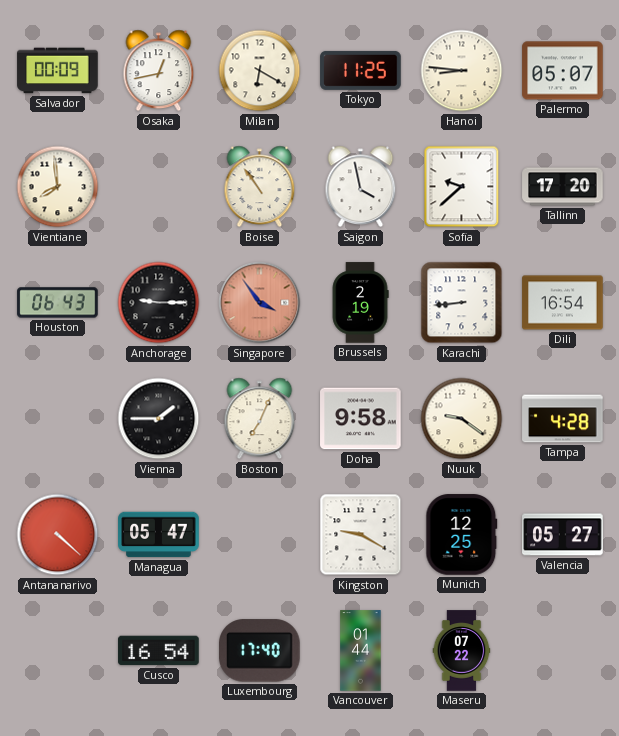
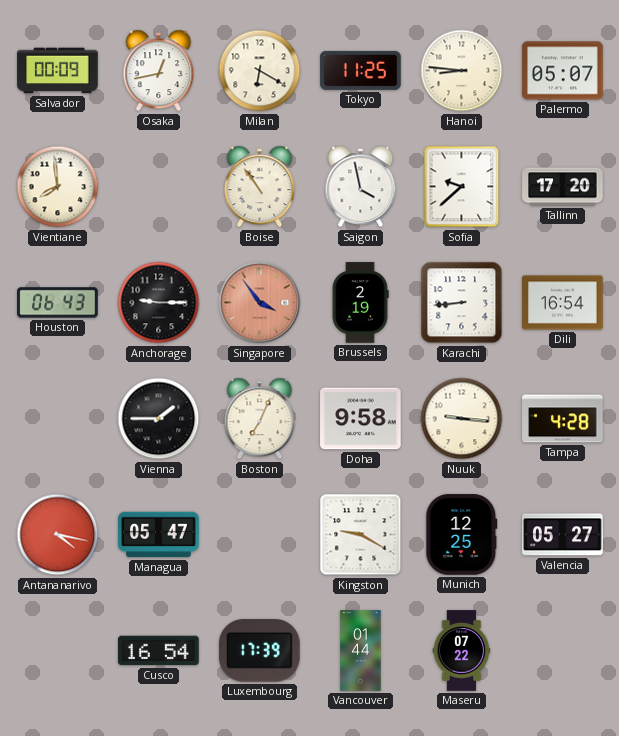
Nuuk: 9:21 -> 9:16
Antananarivo: 4:22 -> 4:17
Luxembourg: 17:40 -> 17:39
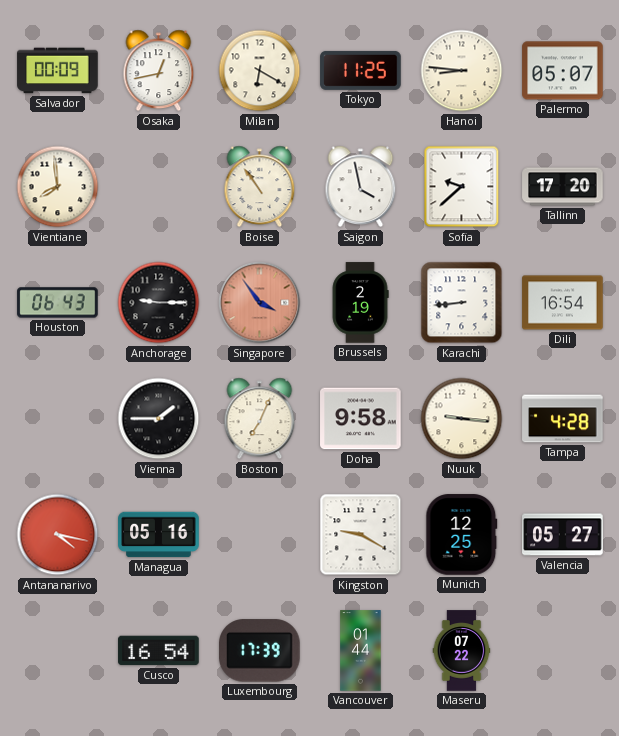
Managua: 05:47 -> 05:16
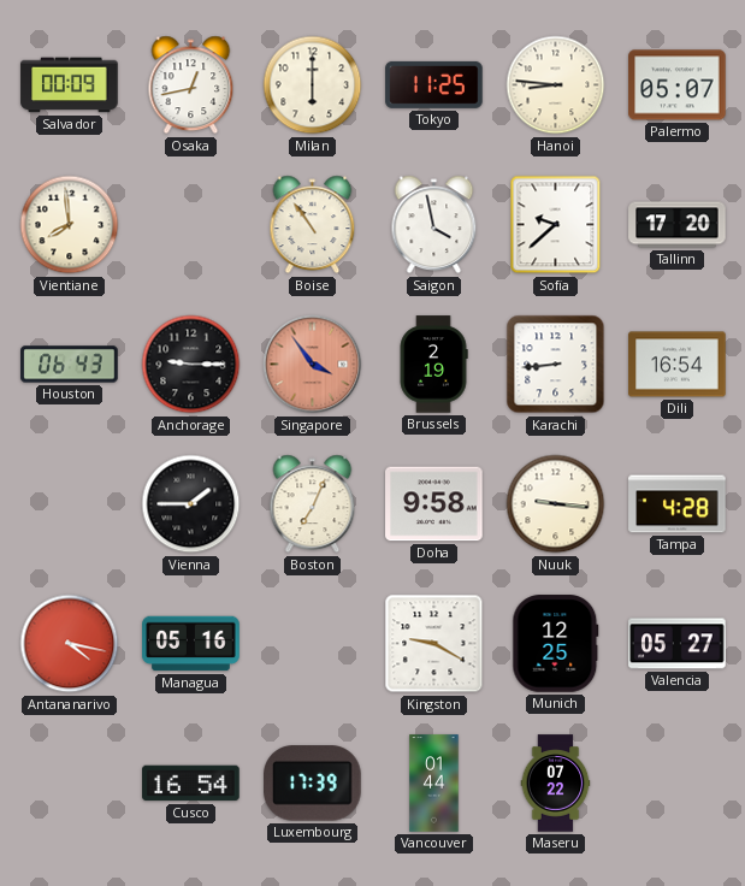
Milan: 6:20 -> 6:00
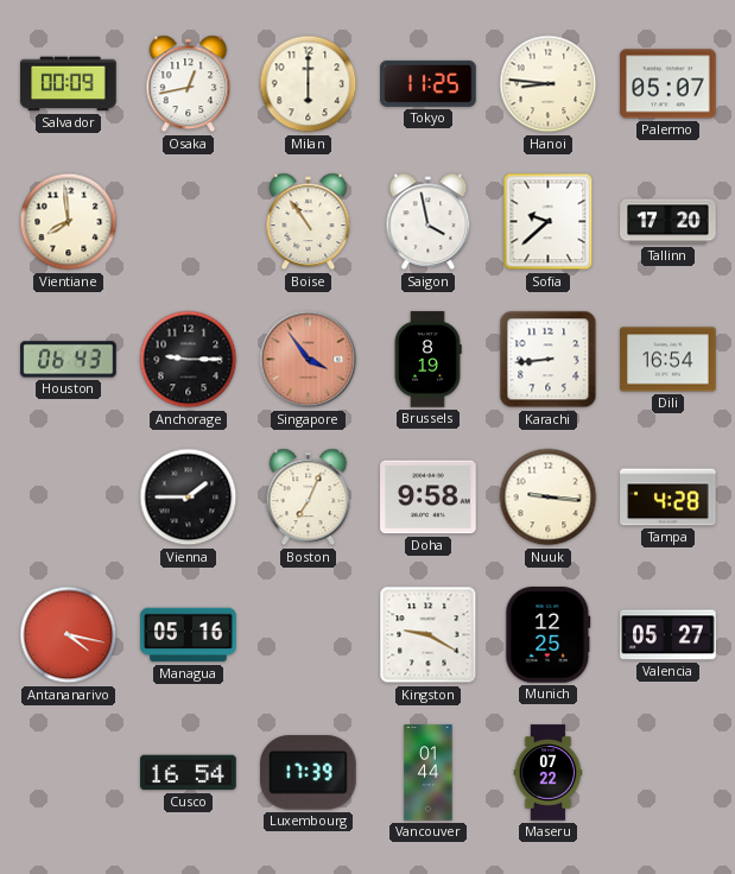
Brussels: 2:19 -> 8:19
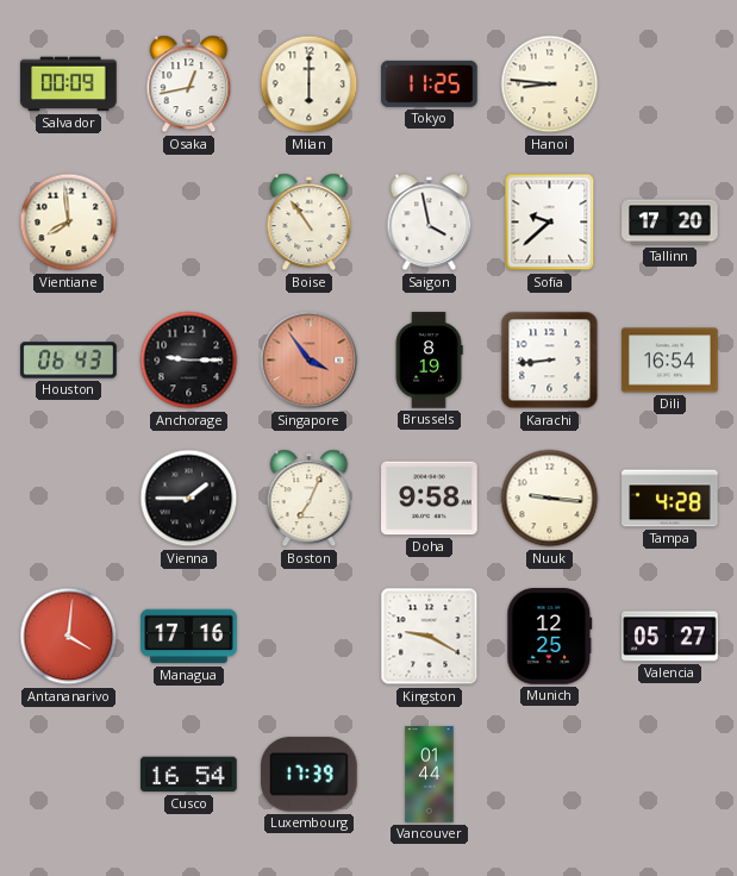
Palermo: 05:07 -> none
Antananarivo: 4:17 -> 4:01
Managua: 05:16 -> 17:16
Maseru: 07:22 -> none
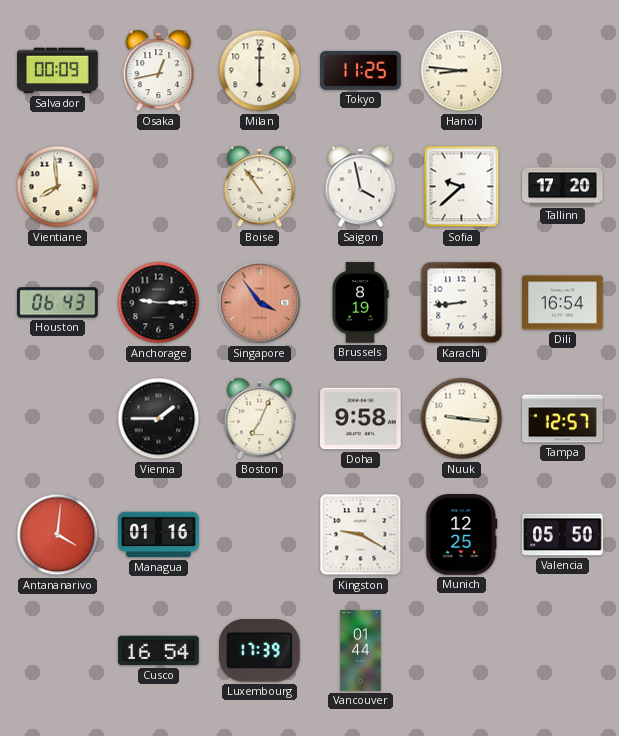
Tampa: 4:28 -> 12:57
Managua: 17:16 -> 01:16
Valencia: 05:27 -> 05:50
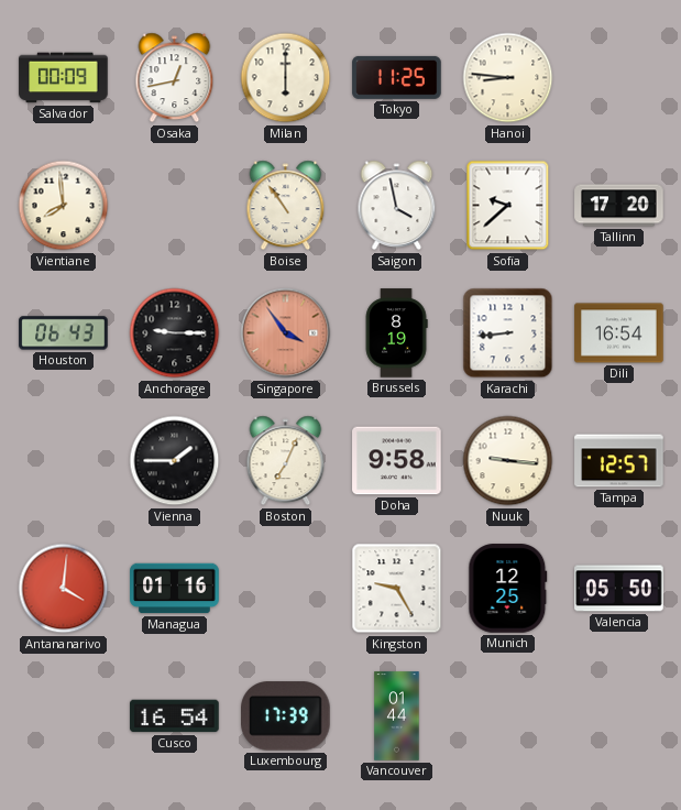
Kingston: 9:20 -> 9:25
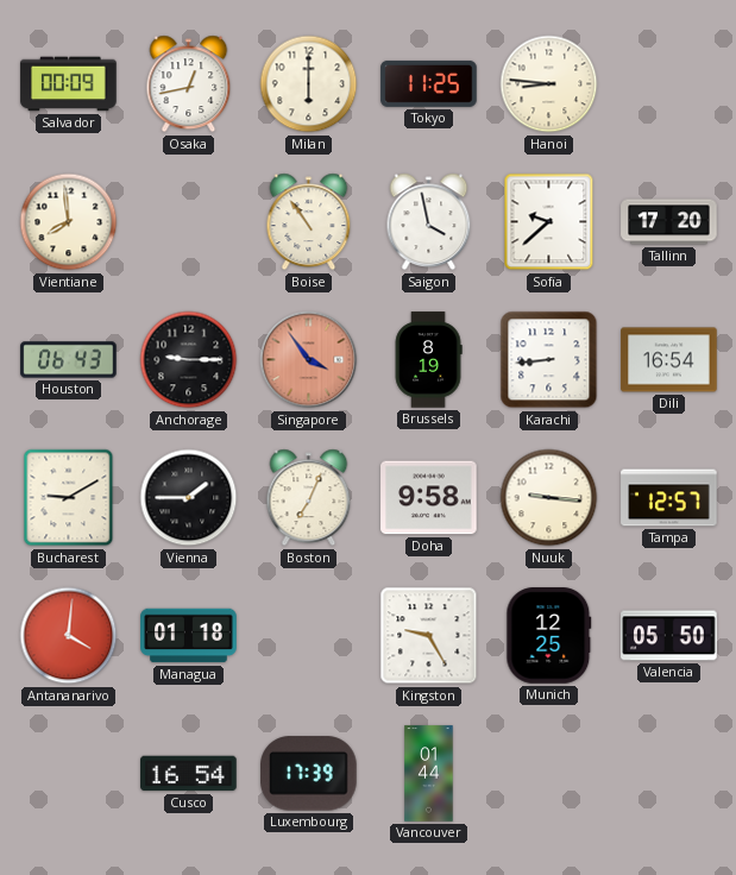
Bucharest: none -> 9:10
Managua: 01:16 -> 01:18
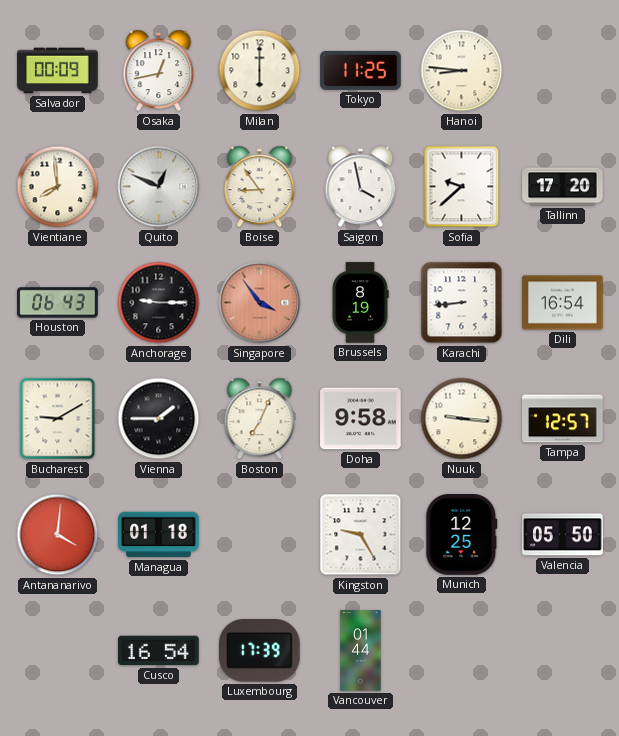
Quito: none -> 12:49
Boise: 10:54 -> 8:54
